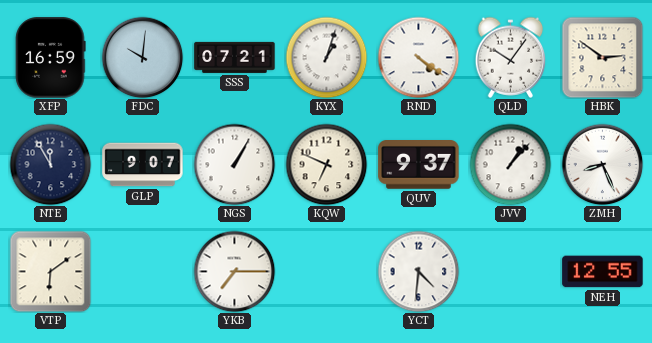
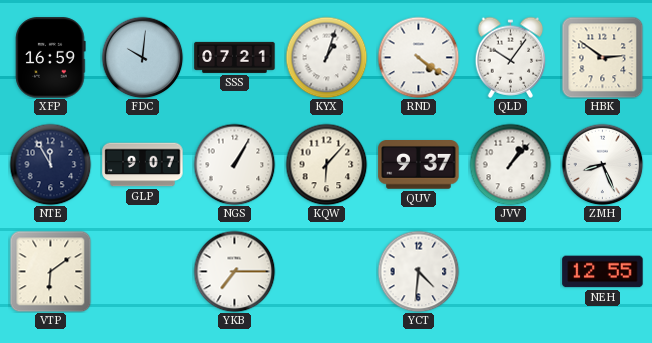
KQW: 6:49 -> 6:07
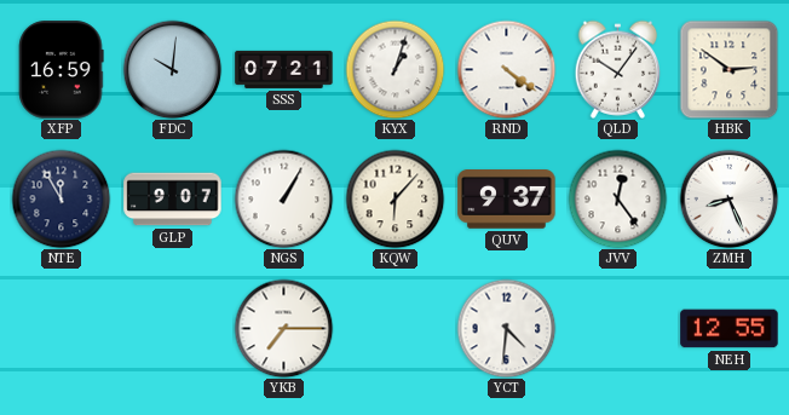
JVV: 1:07 -> 12:24
VTP: 6:09 -> none
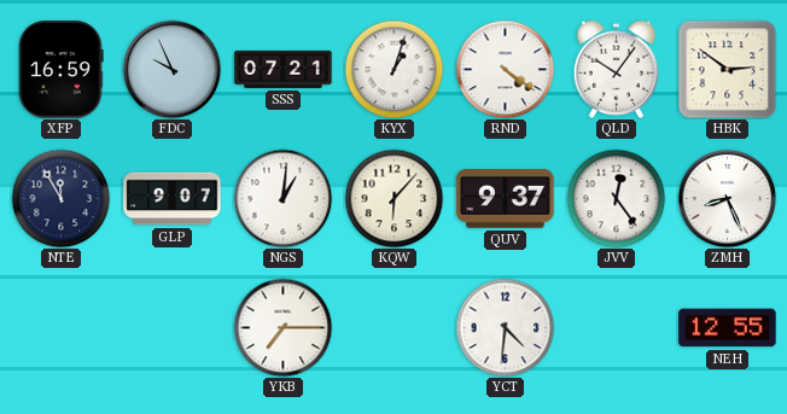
FDC: 10:01 -> 9:56
NGS: 1:05 -> 1:01
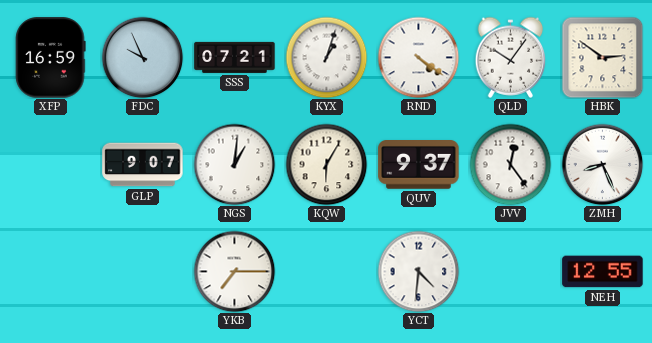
NTE: 11:55 -> none
KQW: 6:07 -> 6:05
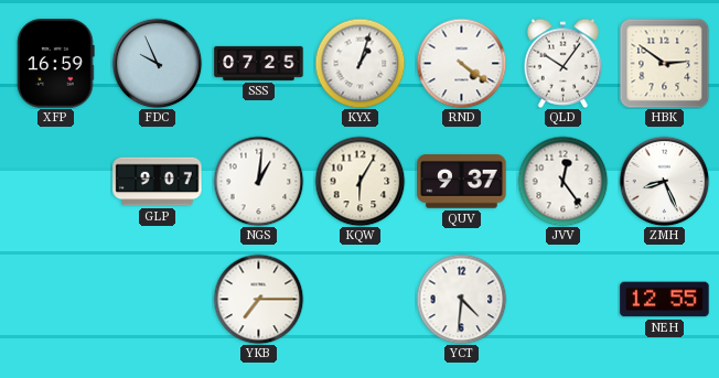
SSS: 07:21 -> 07:25
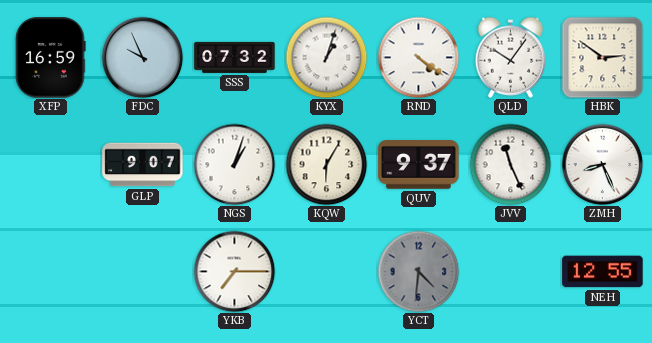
SSS: 07:25 -> 07:32
NGS: 1:01 -> 1:03
JVV: 12:24 -> 11:26
YCT dial: white -> grey
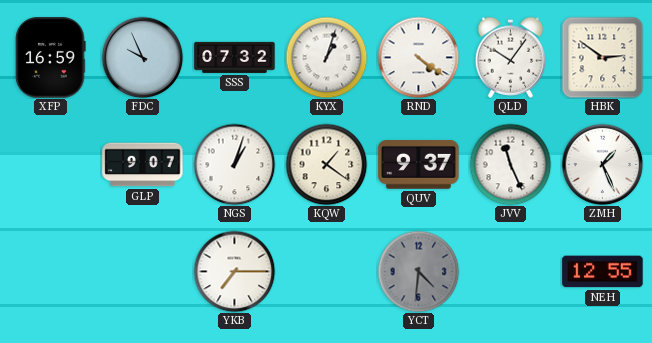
KQW: 6:05 -> 1:21
ZMH: 8:26 -> 1:26
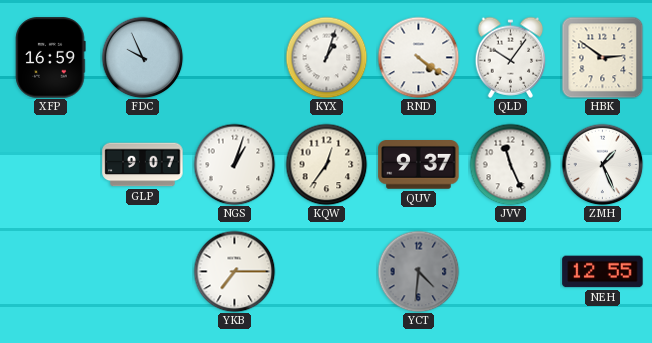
SSS: 07:32 -> none
KQW: 1:21 -> 12:36
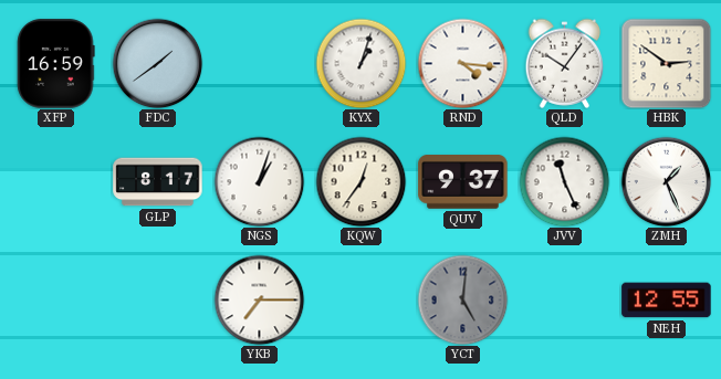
FDC: 9:56 -> 1:39
RND: 4:21 -> 4:16
GLP: 9:07 -> 8:17
YCT: 4:31 -> 5:01
